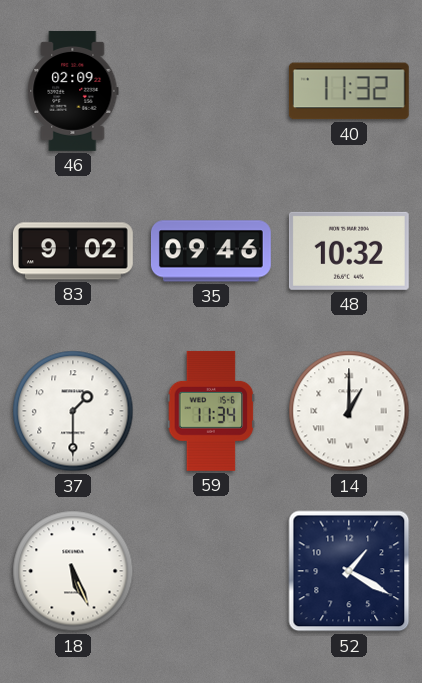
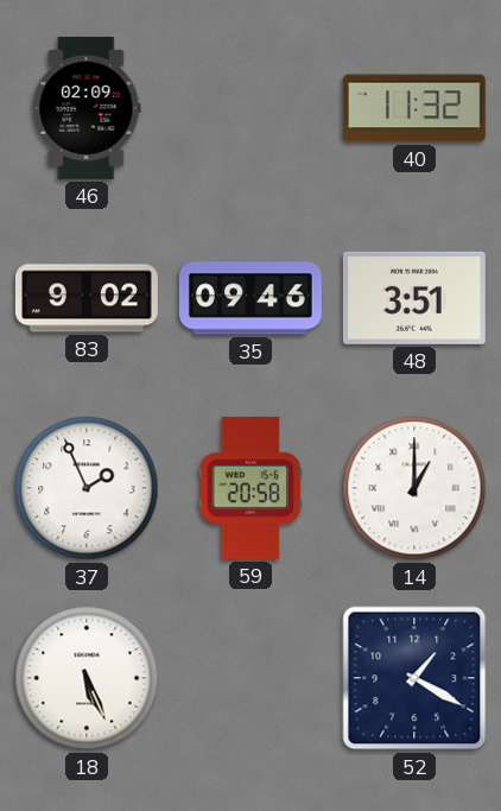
48: 10:32 -> 3:51
37: 1:30 -> 1:56
59: 11:34 -> 20:58
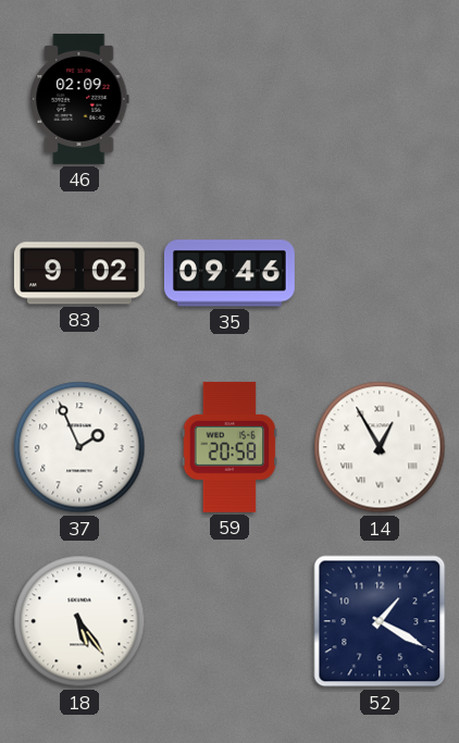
40: 11:32 -> none
48: 3:51 -> none
14: 1:00 -> 12:55
18: 5:26 -> 5:24
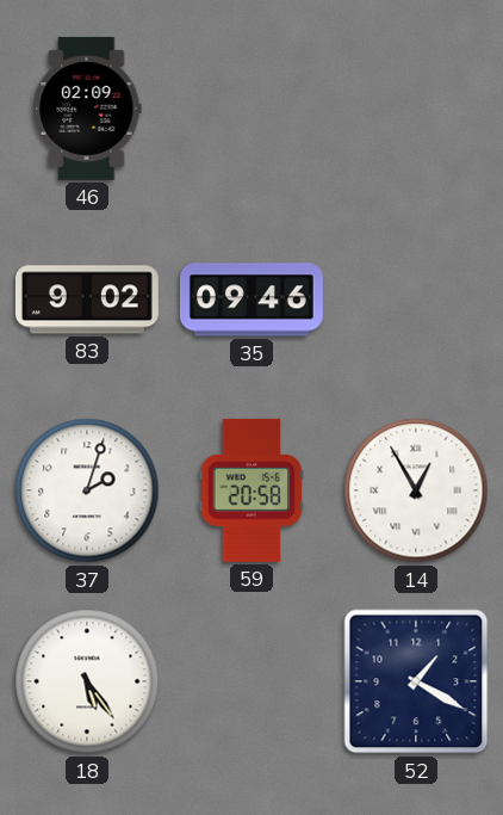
37: 1:56 -> 2:03
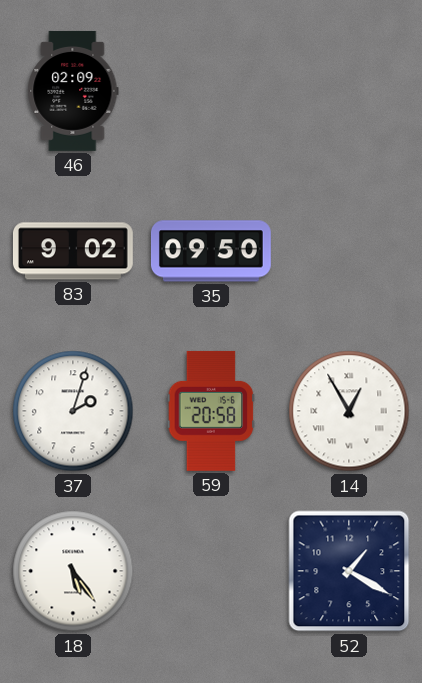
35: 09:46 -> 09:50
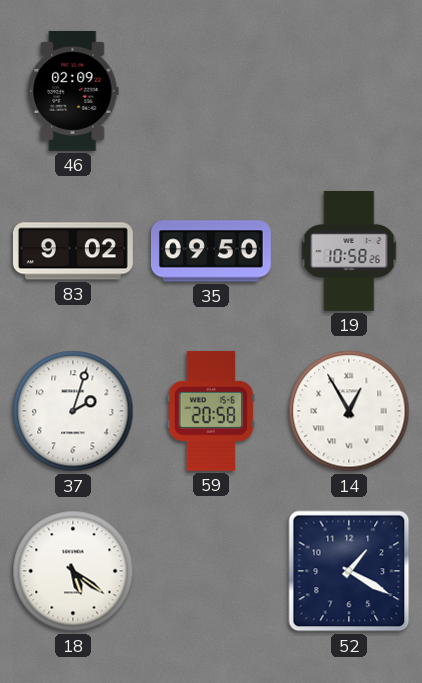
19: none -> 10:58
18: 5:24 -> 5:21
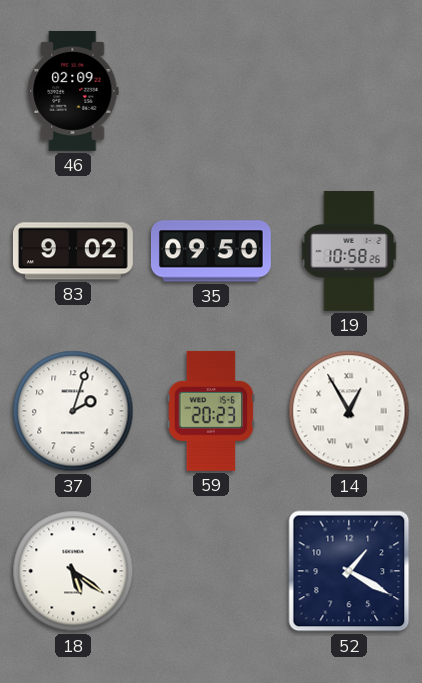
59: 20:58 -> 20:23
